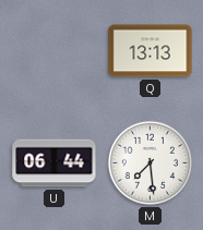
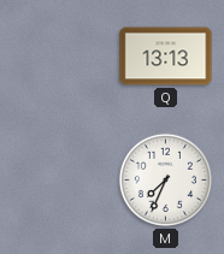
U: 06:44 -> none
M: 7:29 -> 7:34
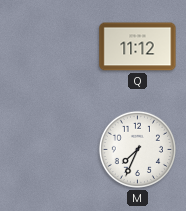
Q: 13:13 -> 11:12
